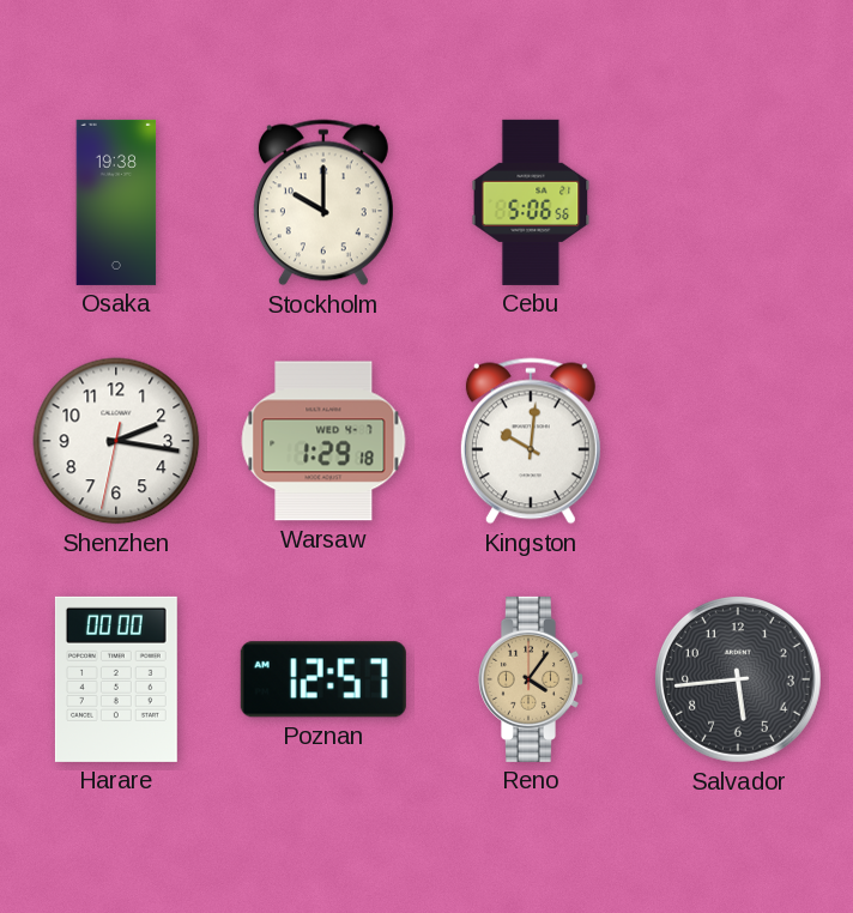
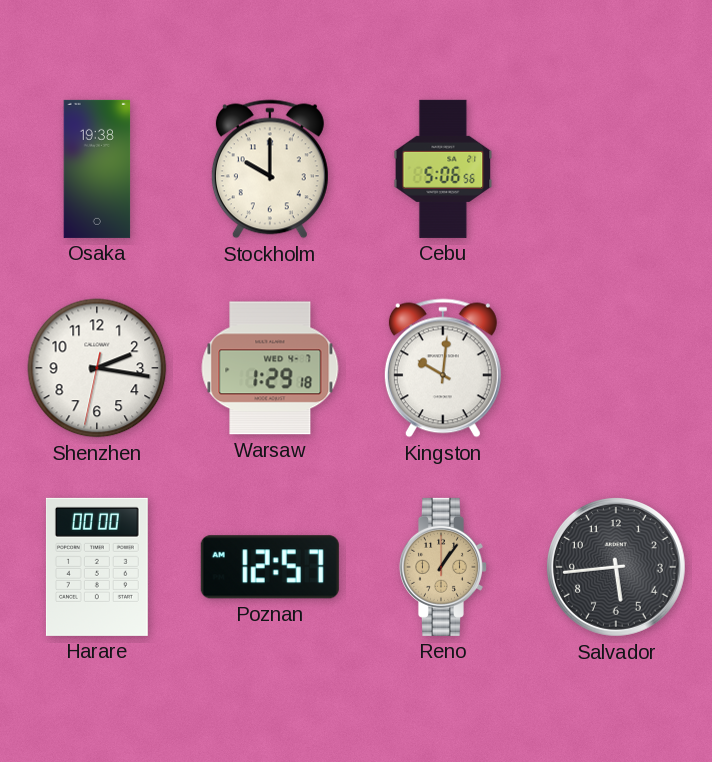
Reno: 4:06 -> 1:06
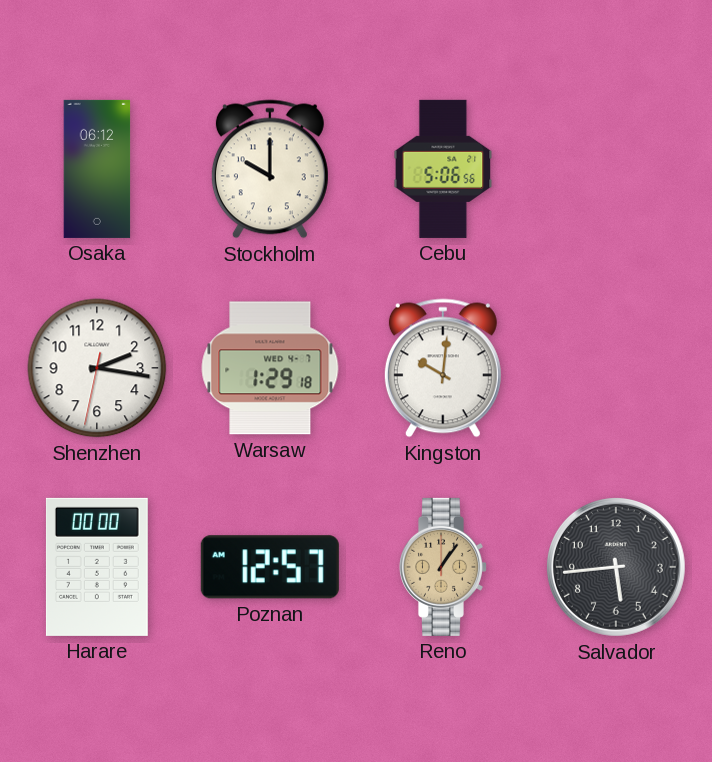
Osaka: 19:38 -> 06:12
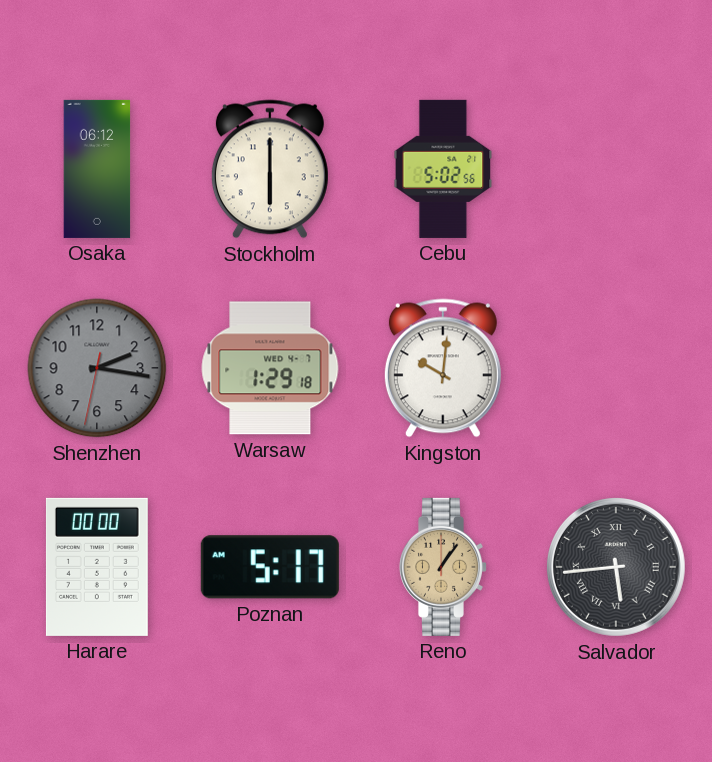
Stockholm: 10:00 -> 6:00
Cebu: 5:06 -> 5:02
Shenzhen dial: white -> grey
Poznan: 12:57 -> 5:17
Salvador numerals: Arabic -> Roman
